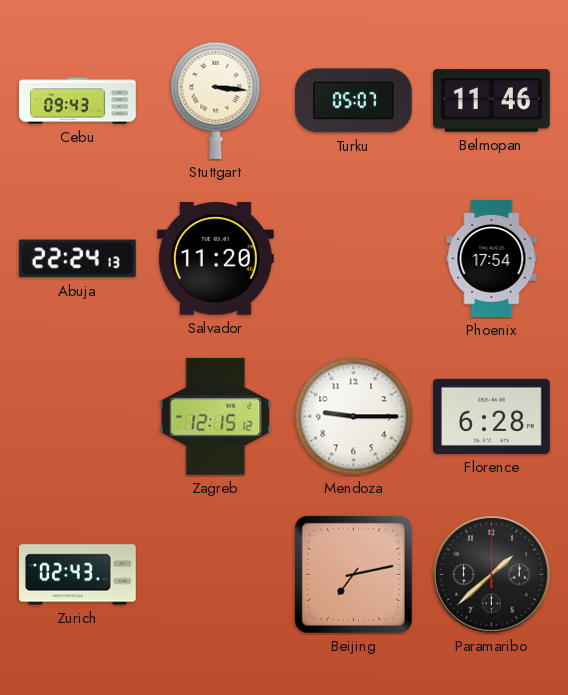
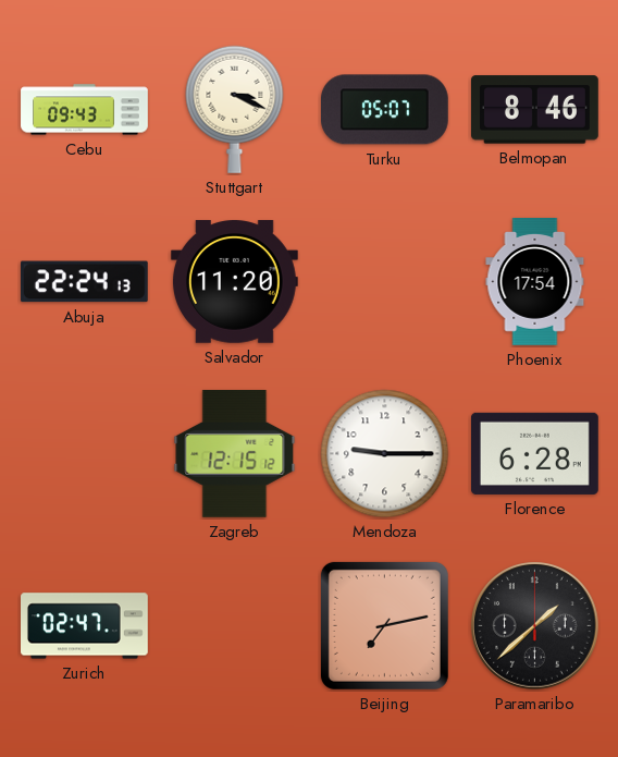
Stuttgart: 3:16 -> 3:19
Belmopan: 11:46 -> 8:46
Zurich: 02:43 -> 02:47
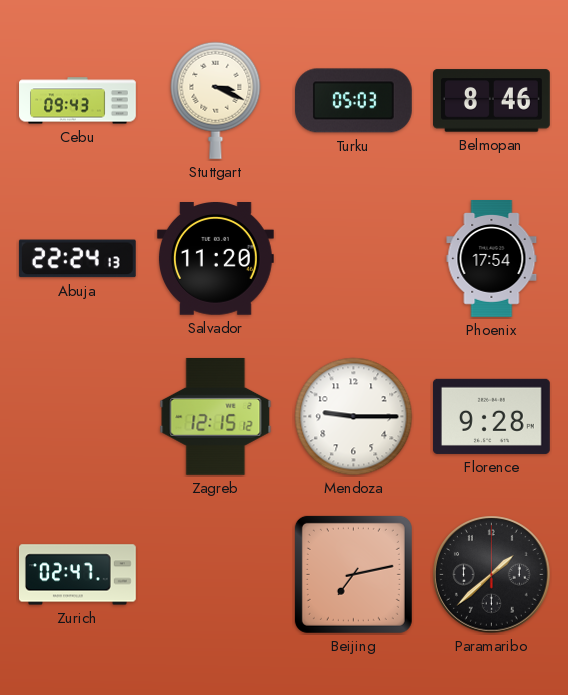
Turku: 05:07 -> 05:03
Florence: 6:28 -> 9:28
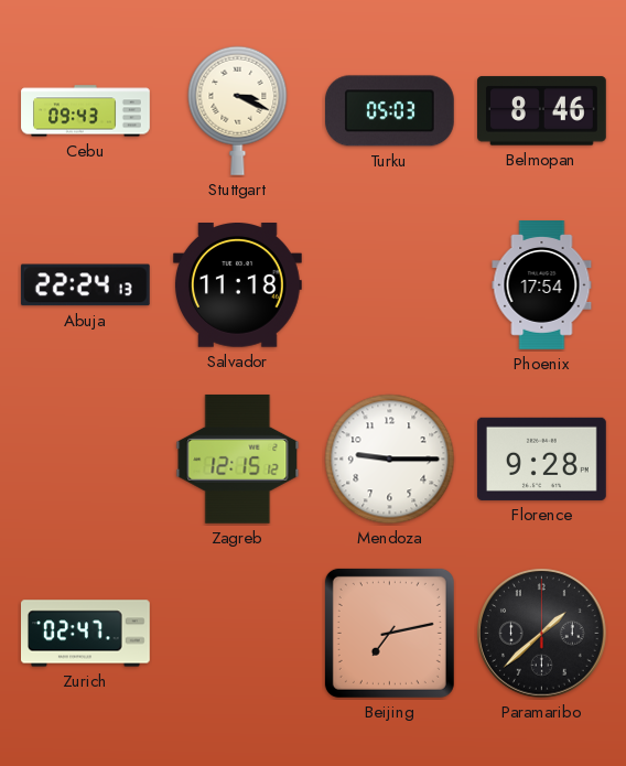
Salvador: 11:20 -> 11:18
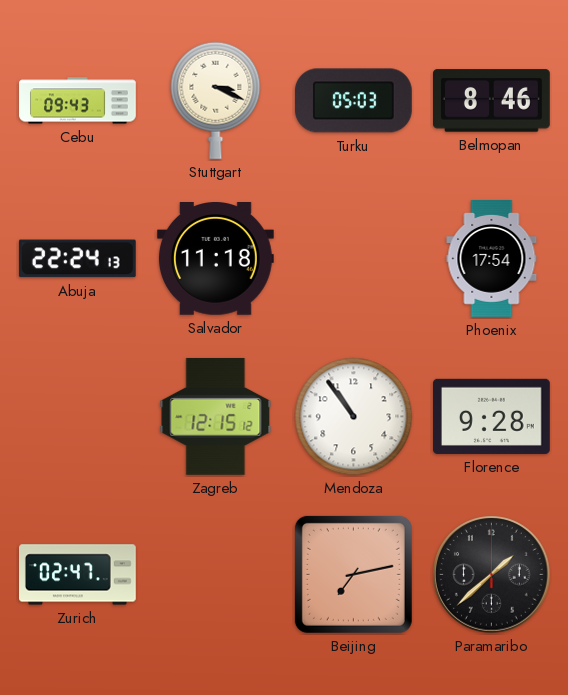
Mendoza: 9:15 -> 10:54
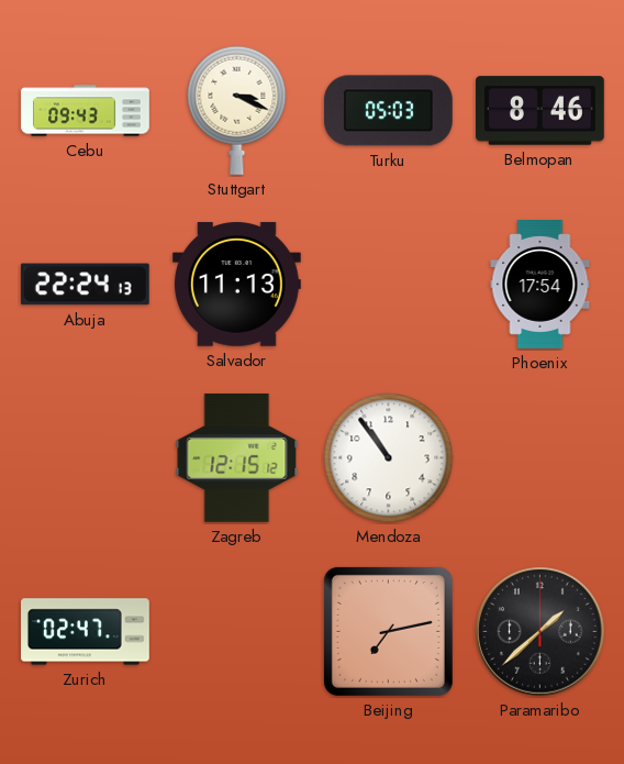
Salvador: 11:18 -> 11:13
Florence: 9:28 -> none
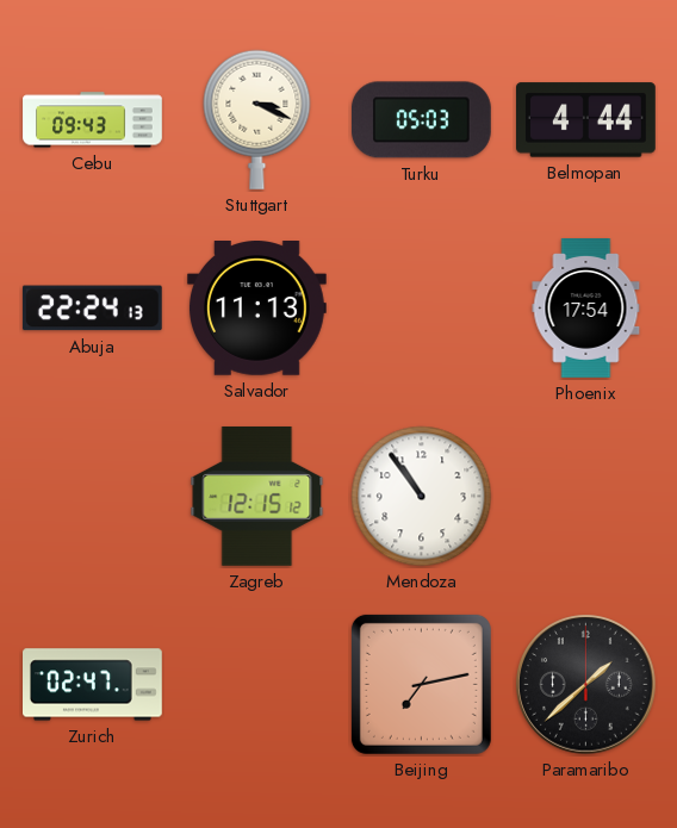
Belmopan: 8:46 -> 4:44
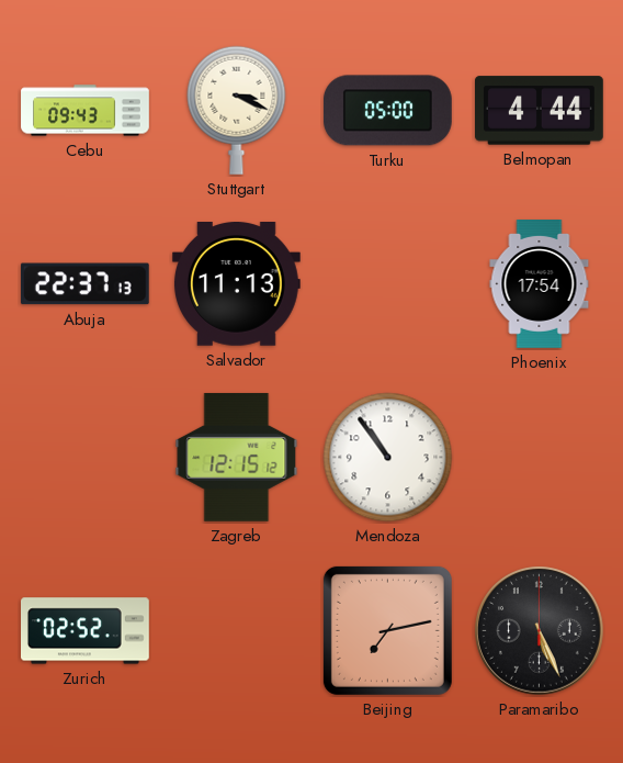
Turku: 05:03 -> 05:00
Abuja: 22:24 -> 22:37
Zurich: 02:47 -> 02:52
Paramaribo: 1:38 -> 5:26
